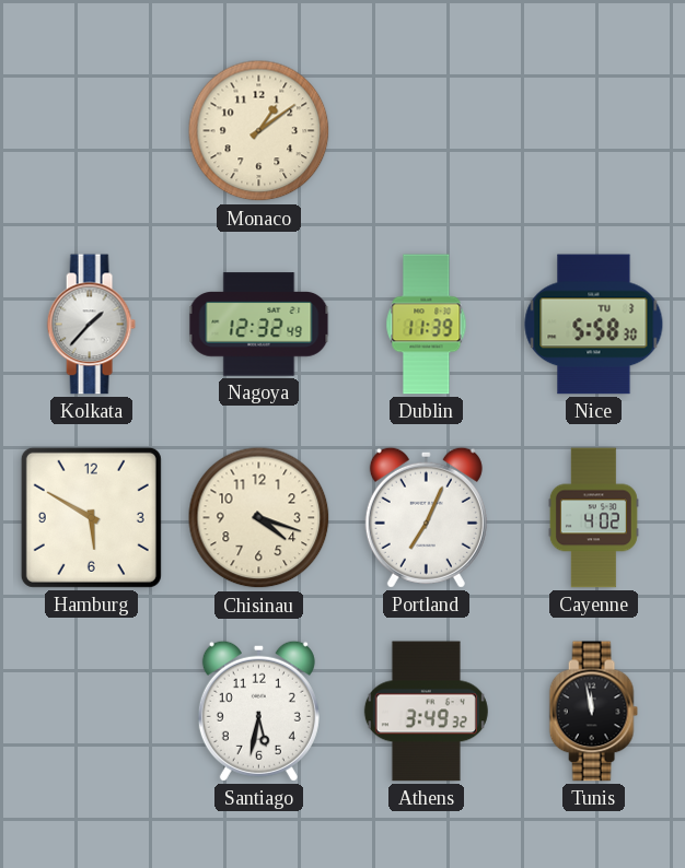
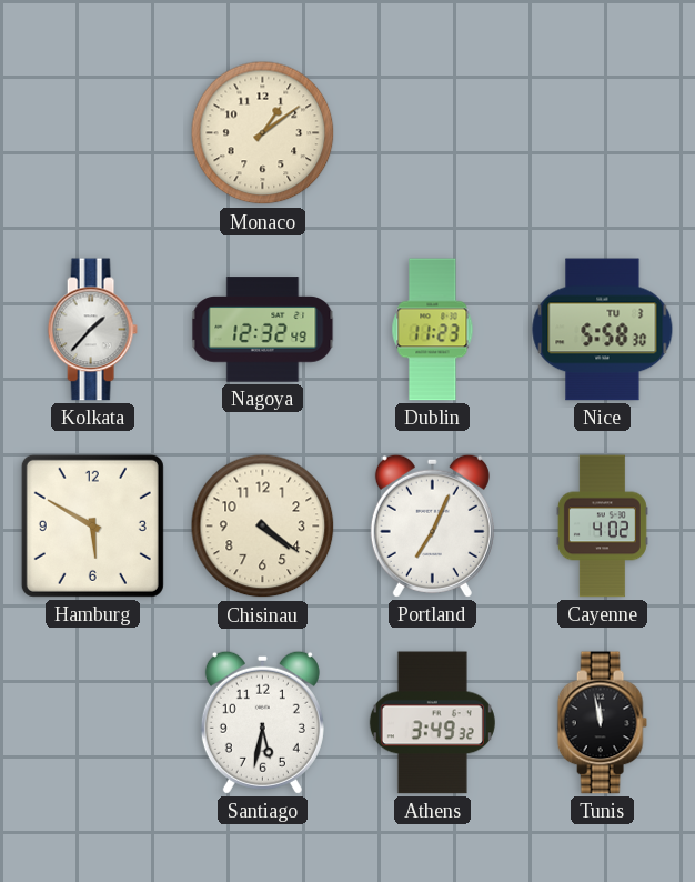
Dublin: 11:39 -> 11:23
Chisinau: 4:18 -> 4:21
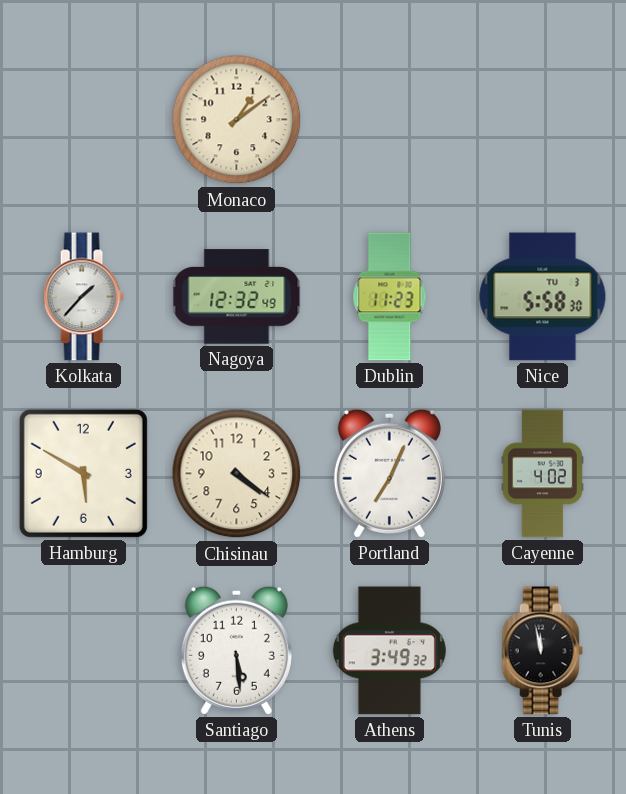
Santiago: 5:32 -> 5:29
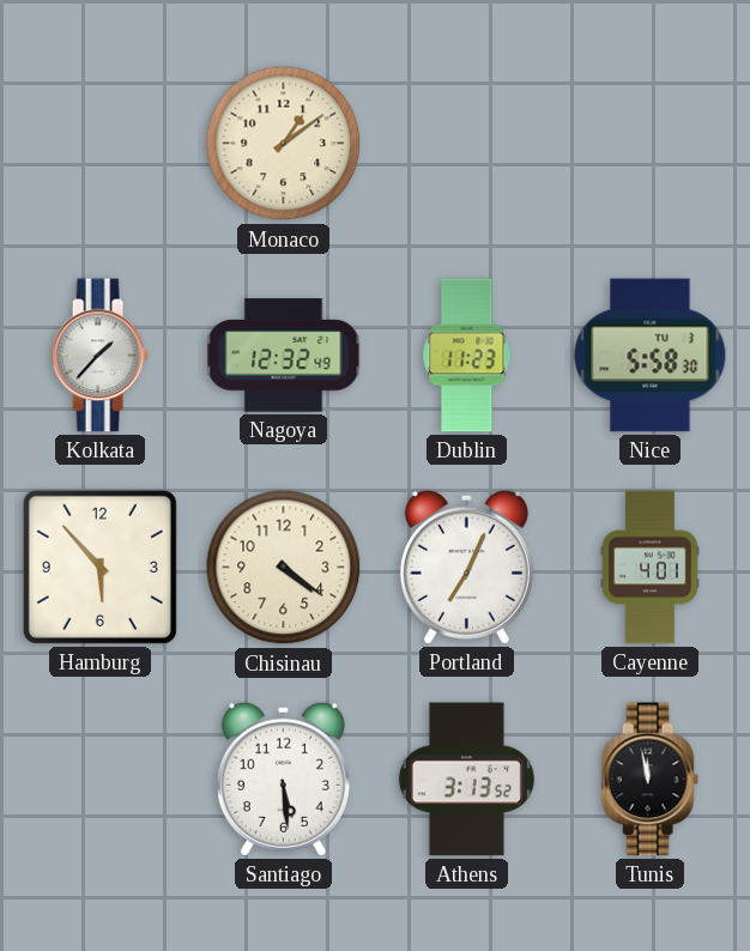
Hamburg: 5:50 -> 5:53
Cayenne: 4:02 -> 4:01
Athens: 3:49 -> 3:13
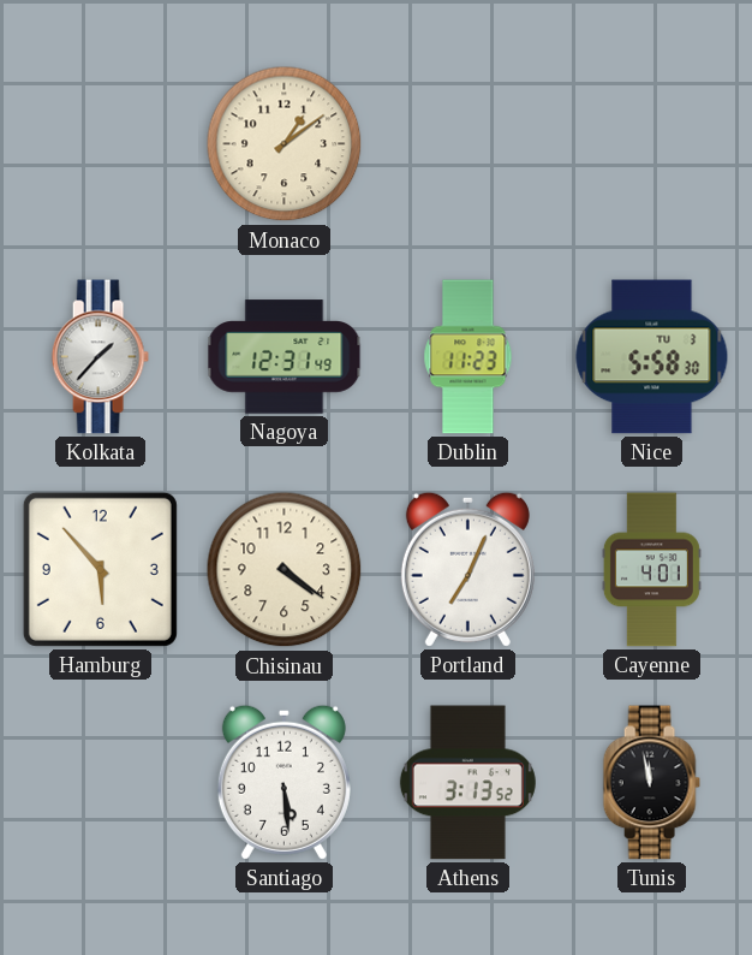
Nagoya: 12:32 -> 12:31
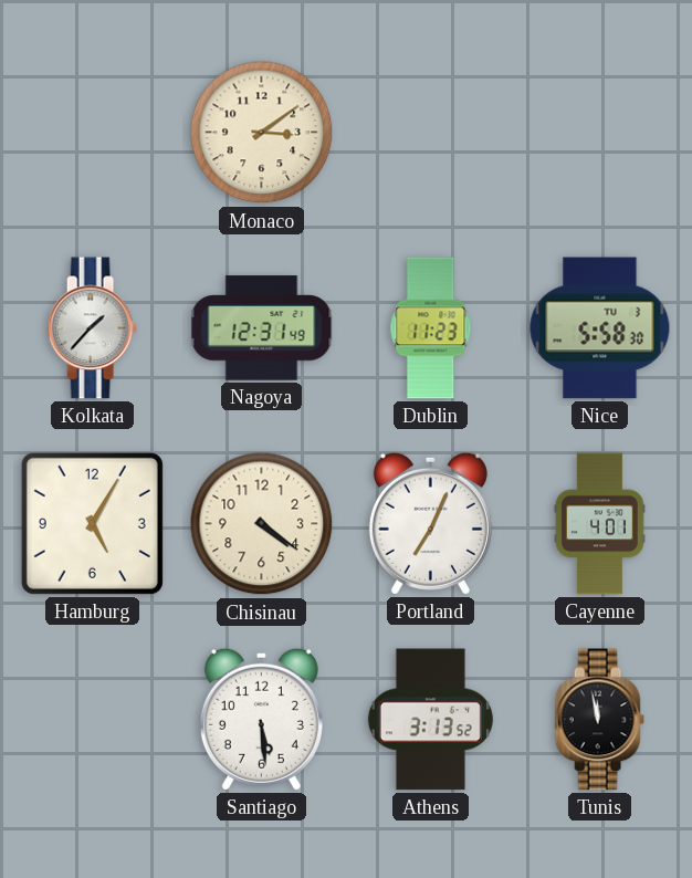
Monaco: 1:09 -> 3:09
Hamburg: 5:53 -> 5:05
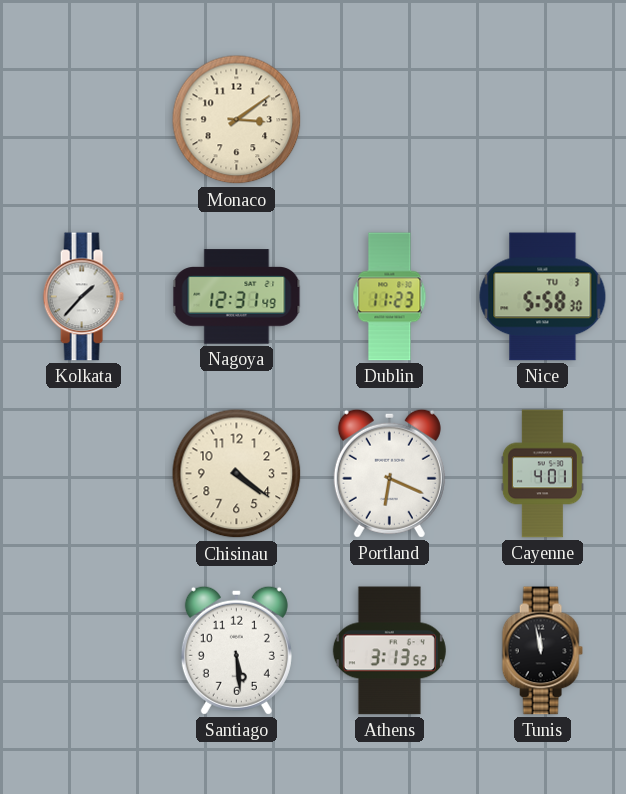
Hamburg: 5:05 -> none
Portland: 7:04 -> 6:19
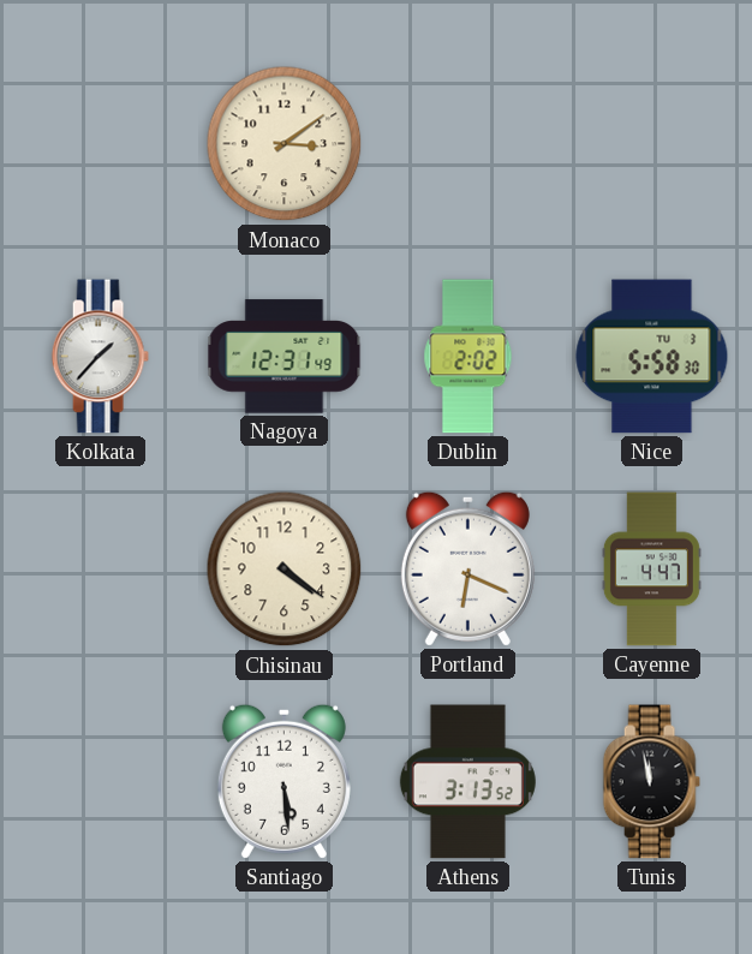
Dublin: 11:23 -> 2:02
Cayenne: 4:01 -> 4:47
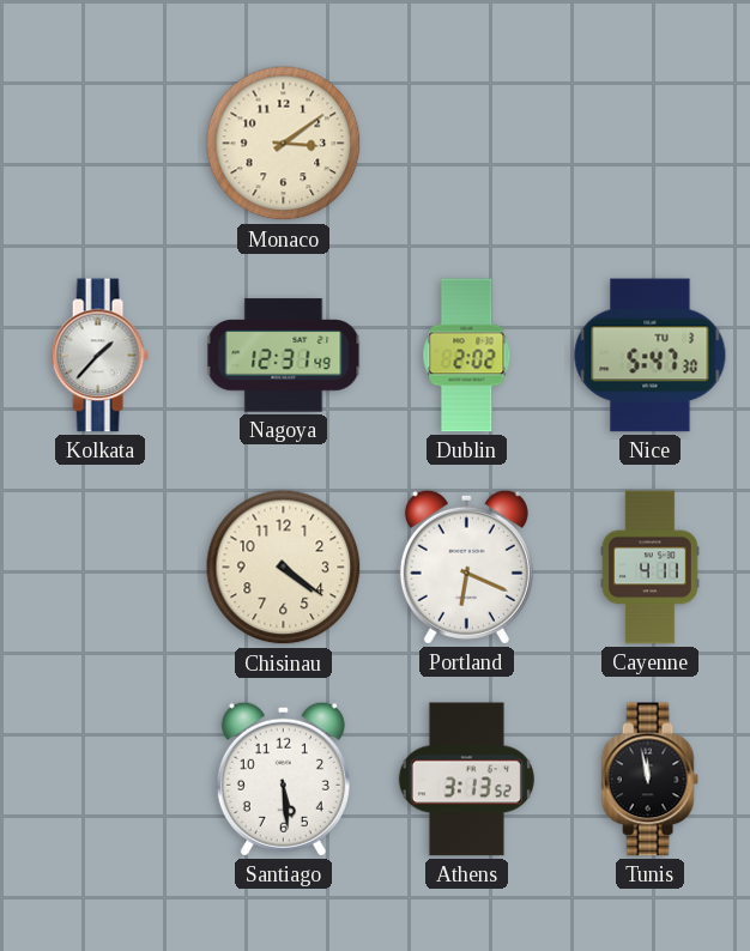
Nice: 5:58 -> 5:47
Cayenne: 4:47 -> 4:11
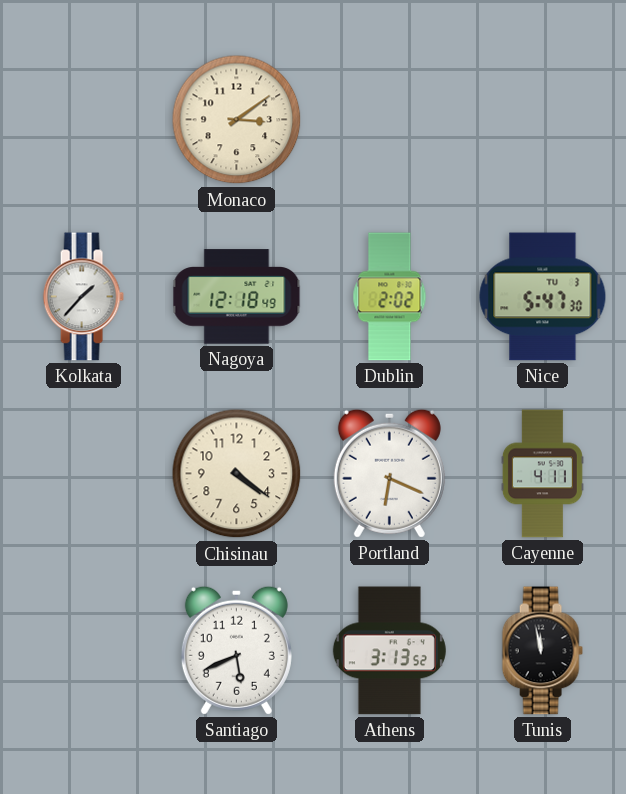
Nagoya: 12:31 -> 12:18
Santiago: 5:29 -> 5:41
